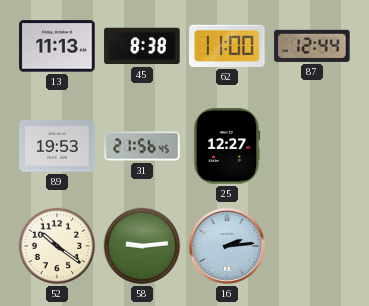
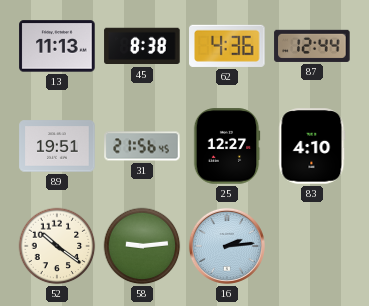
62: 11:00 -> 4:36
89: 19:53 -> 19:51
83: none -> 4:10
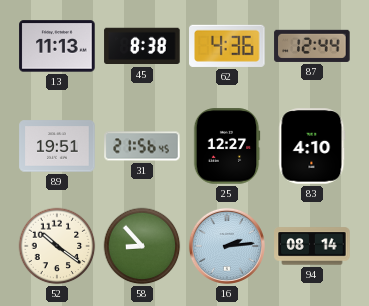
58: 9:14 -> 8:53
94: none -> 08:14
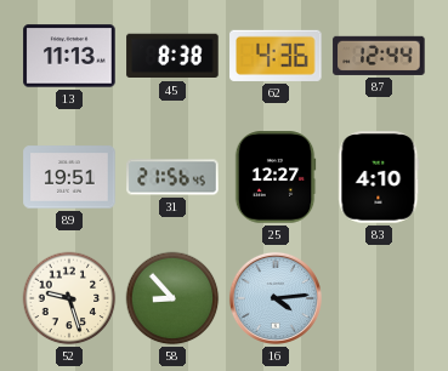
52: 10:21 -> 9:27
16: 2:14 -> 4:14
94: 08:14 -> none
